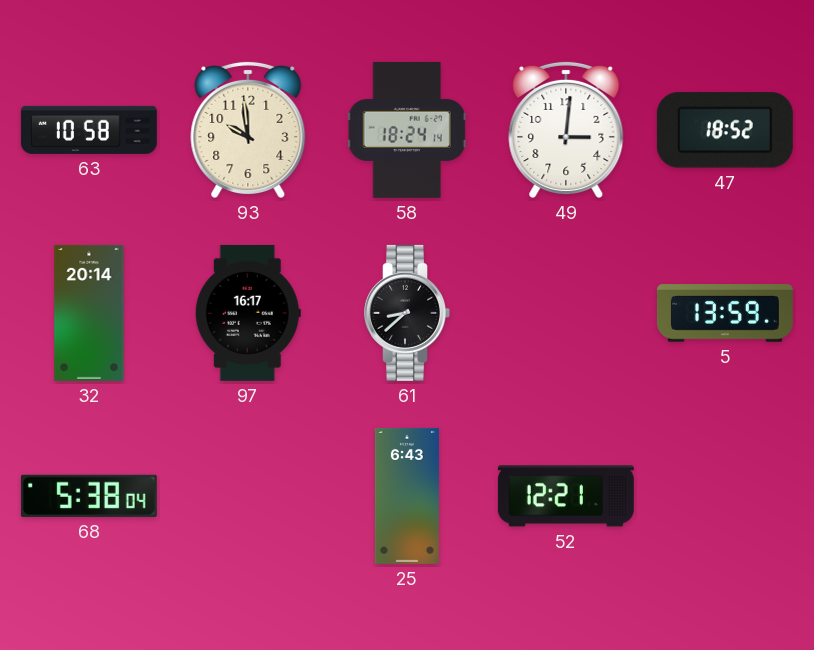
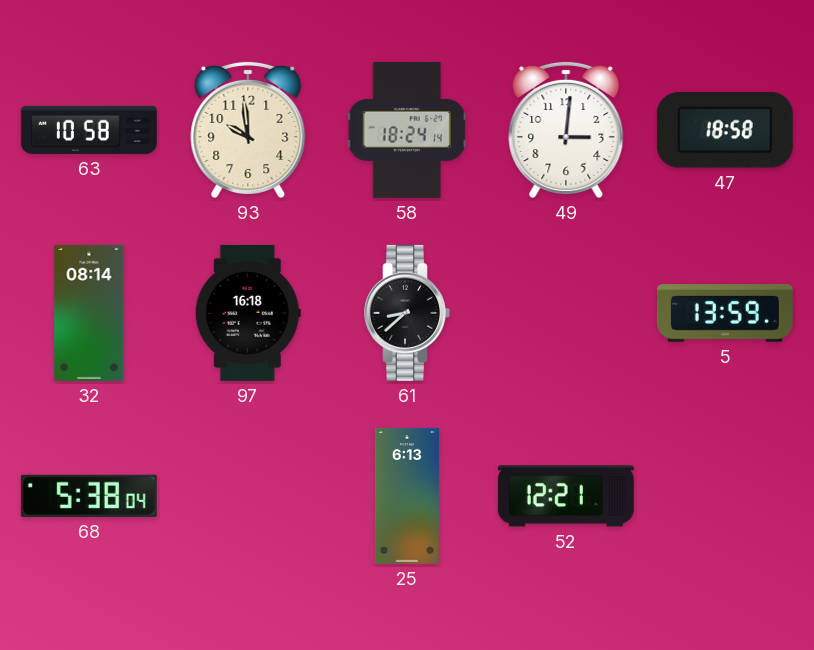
47: 18:52 -> 18:58
32: 20:14 -> 08:14
97: 16:17 -> 16:18
25: 6:43 -> 6:13
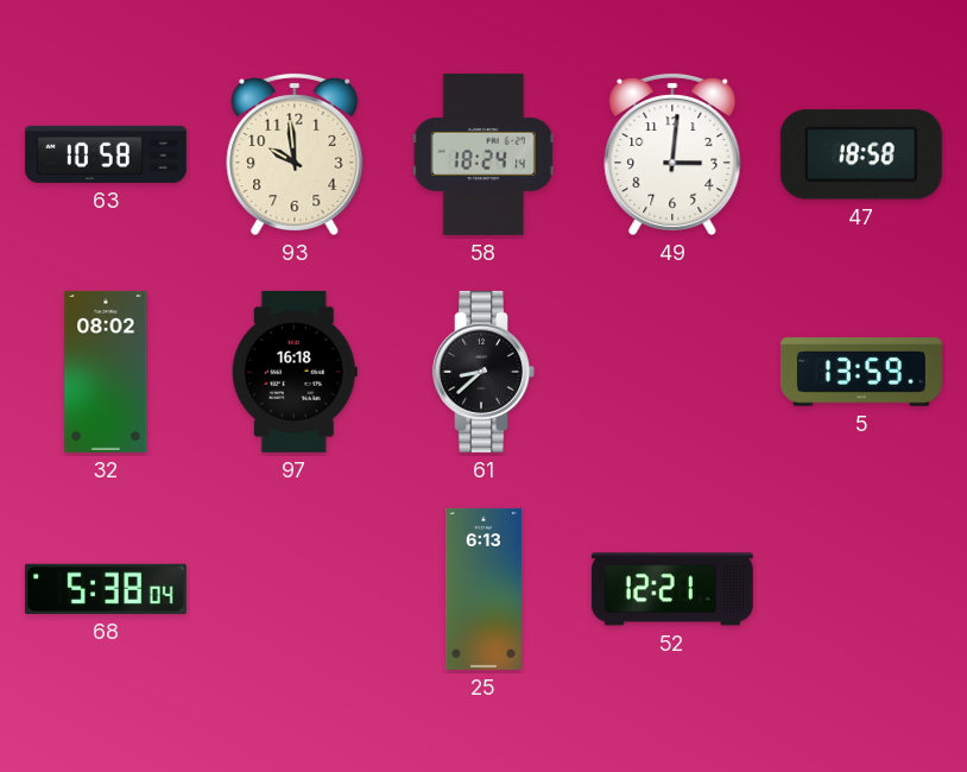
32: 08:14 -> 08:02
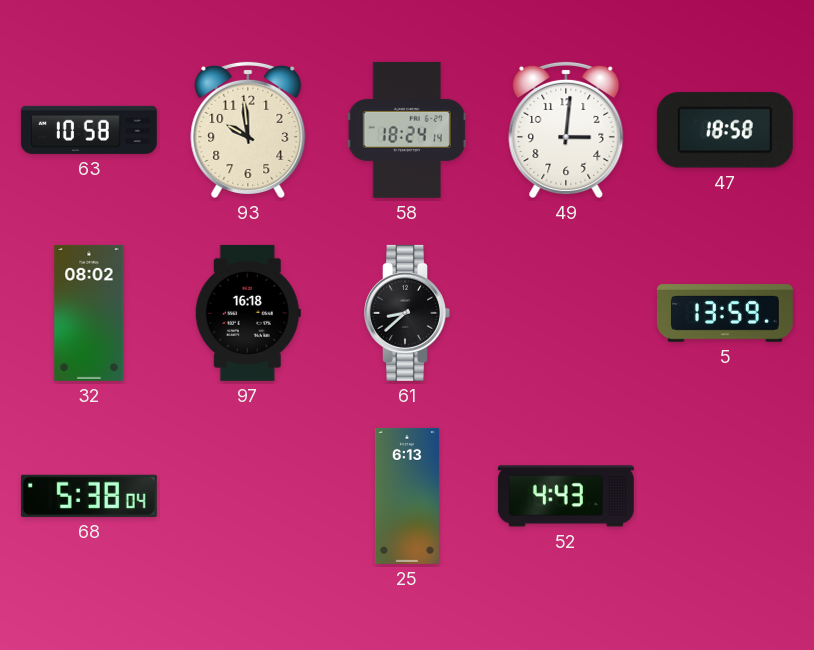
52: 12:21 -> 4:43
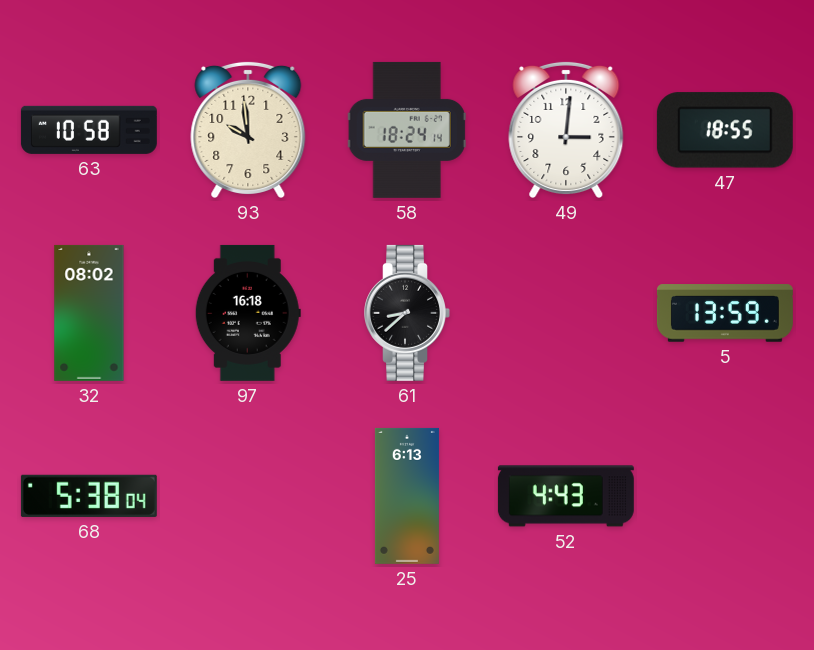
47: 18:58 -> 18:55
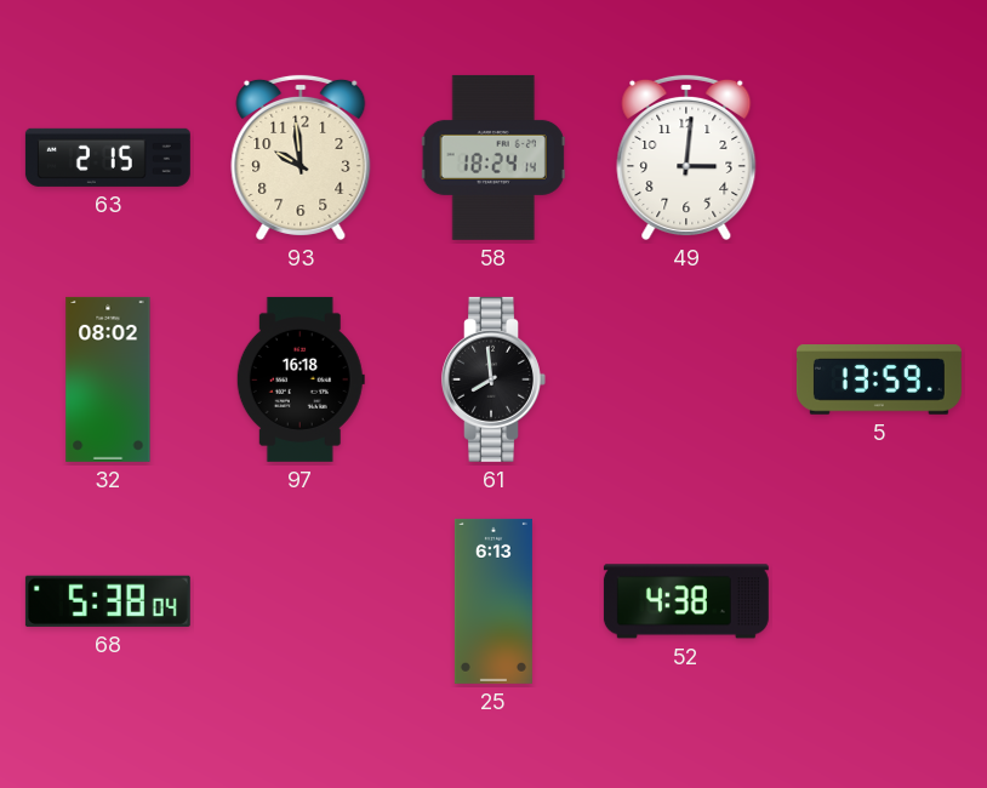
63: 10:58 -> 2:15
47: 18:55 -> none
61: 8:38 -> 7:59
52: 4:43 -> 4:38
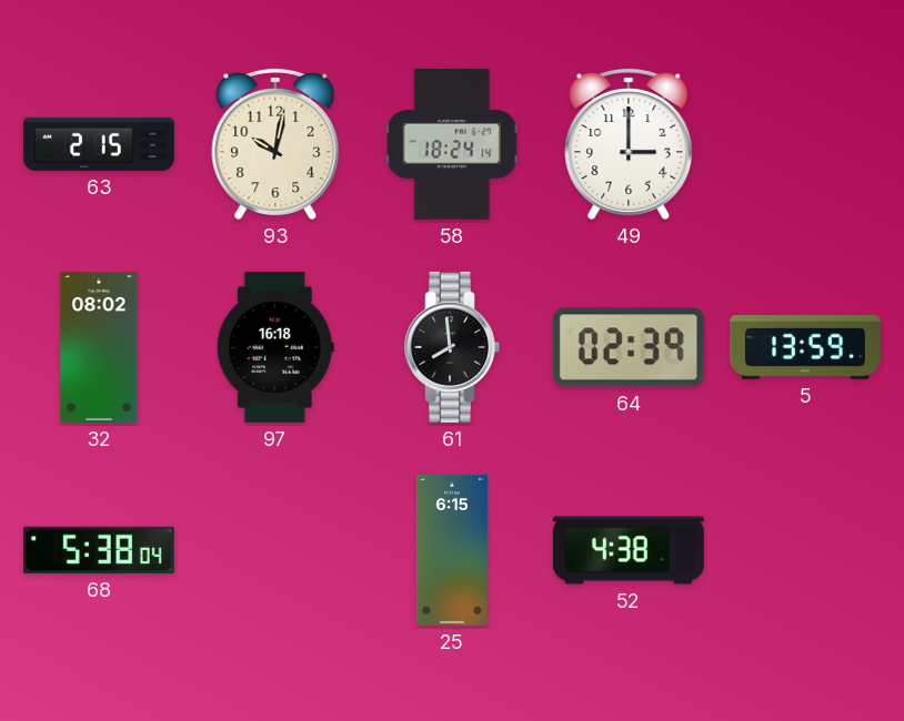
93: 9:59 -> 10:02
49: 3:01 -> 3:00
64: none -> 02:39
25: 6:13 -> 6:15
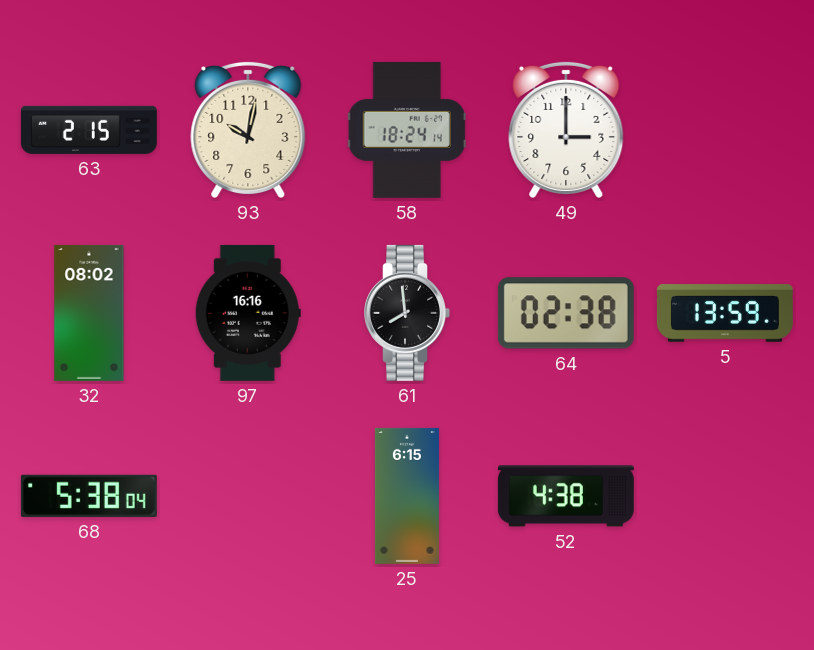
97: 16:18 -> 16:16
64: 02:39 -> 02:38
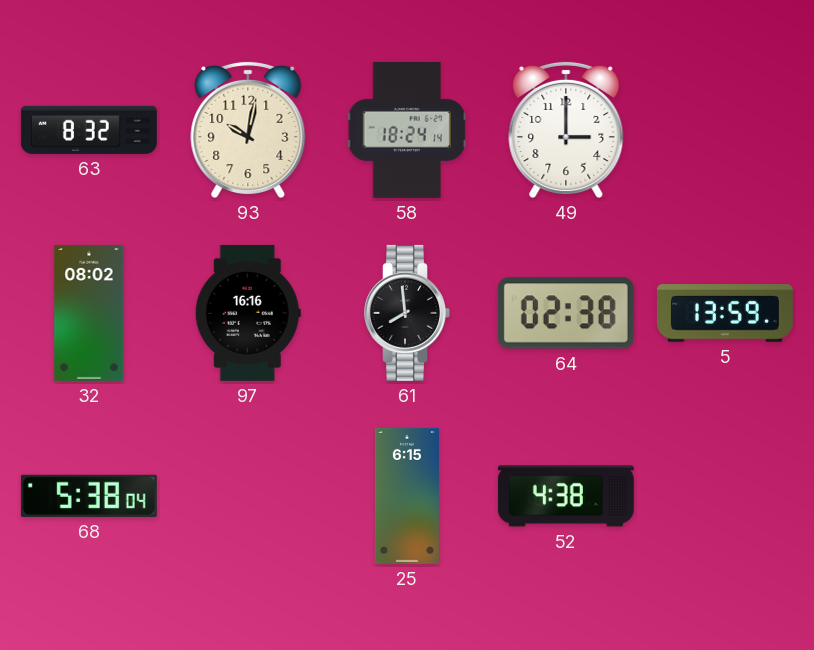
63: 2:15 -> 8:32
